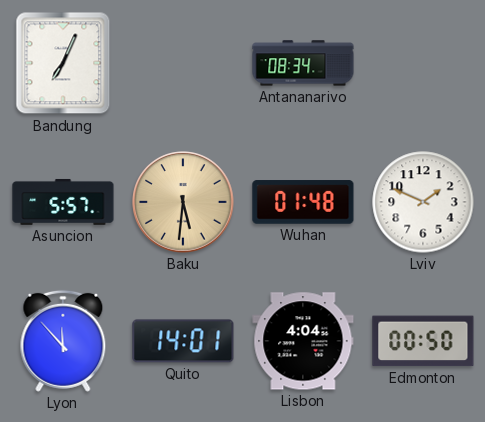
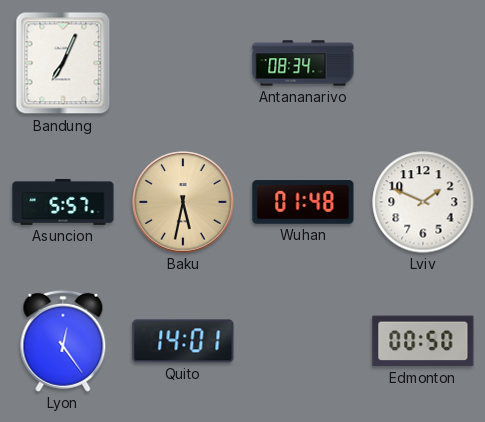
Baku: 5:31 -> 5:32
Lyon: 11:53 -> 12:24
Lisbon: 4:04 -> none
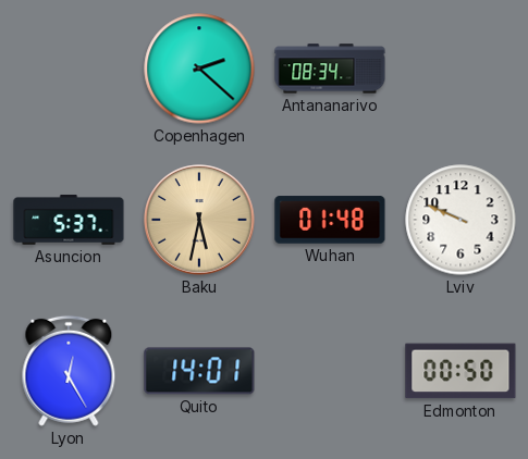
Bandung: 7:04 -> none
Copenhagen: none -> 2:22
Asuncion: 5:57 -> 5:37
Lviv: 1:49 -> 9:49
Lyon: 12:24 -> 12:25
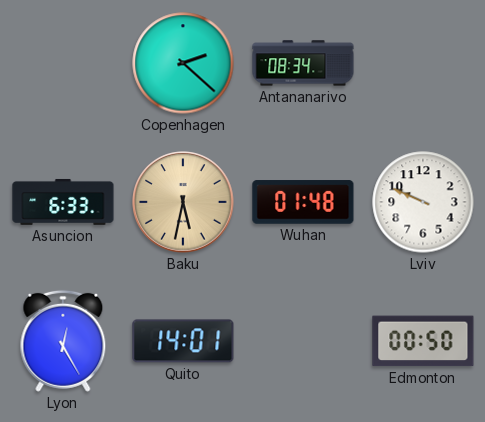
Asuncion: 5:37 -> 6:33
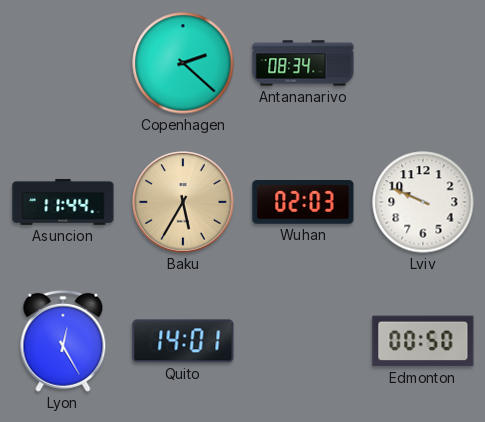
Asuncion: 6:33 -> 11:44
Baku: 5:32 -> 5:35
Wuhan: 01:48 -> 02:03
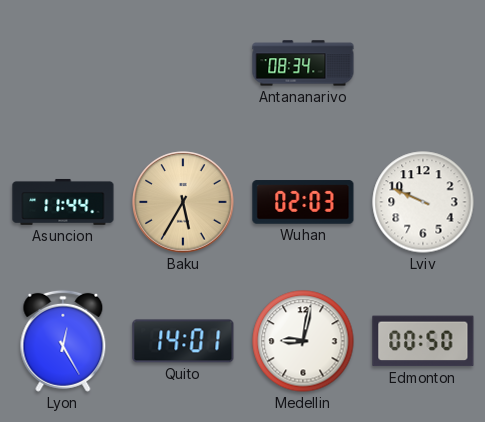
Copenhagen: 2:22 -> none
Medellin: none -> 9:02
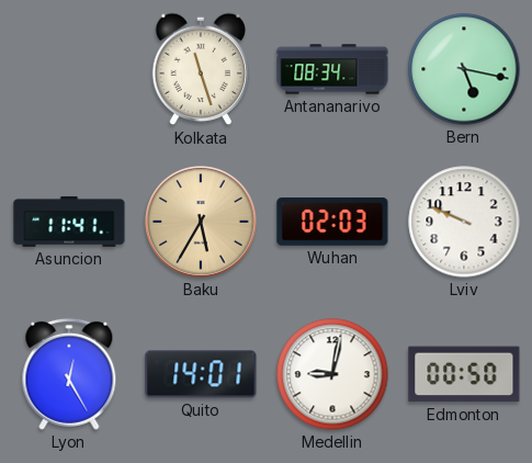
Kolkata: none -> 11:27
Bern: none -> 5:17
Asuncion: 11:44 -> 11:41
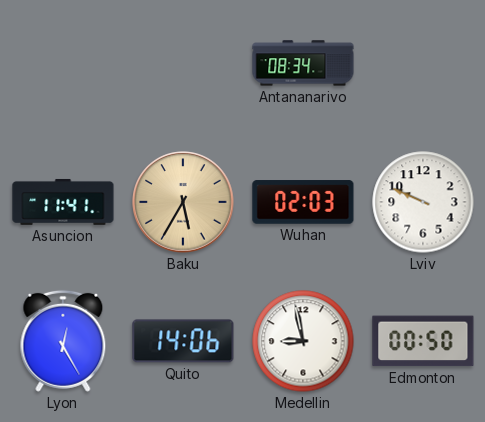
Kolkata: 11:27 -> none
Bern: 5:17 -> none
Quito: 14:01 -> 14:06
Medellin: 9:02 -> 8:58
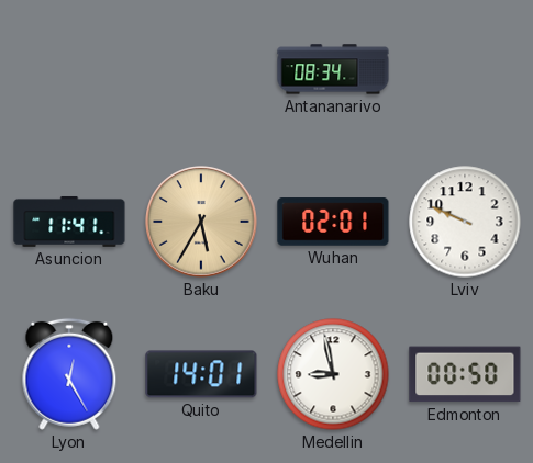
Wuhan: 02:03 -> 02:01
Quito: 14:06 -> 14:01
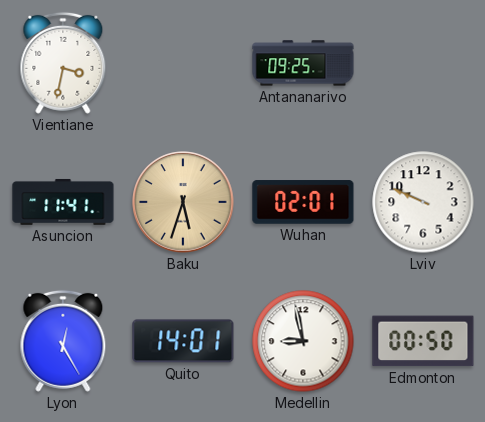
Vientiane: none -> 3:32
Antananarivo: 08:34 -> 09:25
Baku: 5:35 -> 5:33
